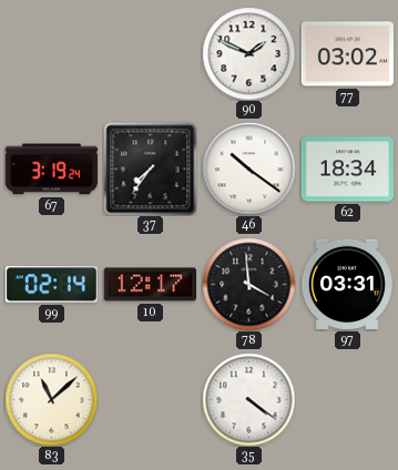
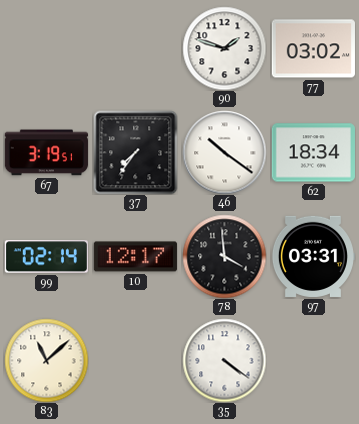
90: 1:49 -> 1:48
67: 3:19:24 -> 3:19:51
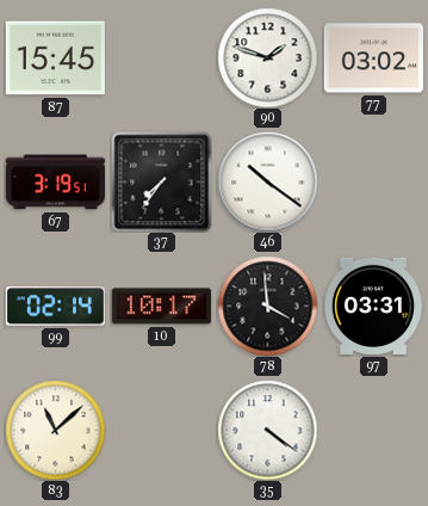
87: none -> 15:45
62: 18:34 -> none
10: 12:17 -> 10:17
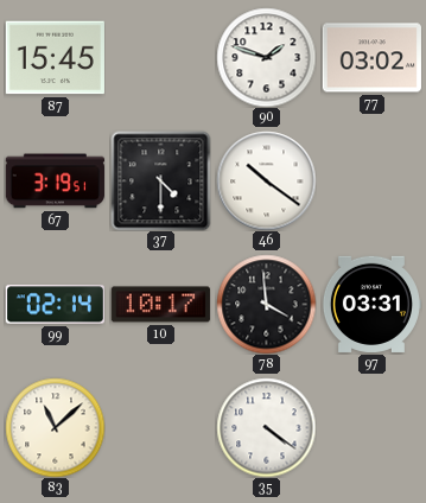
37: 7:36 -> 4:30
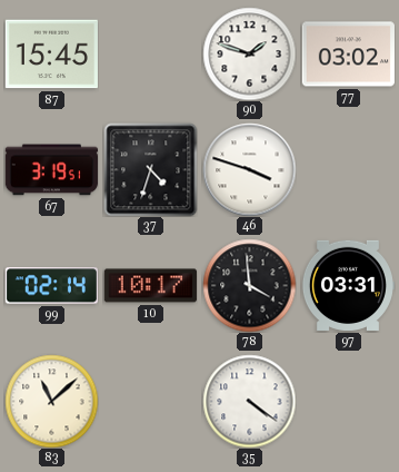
37: 4:30 -> 4:33
46: 10:21 -> 3:48
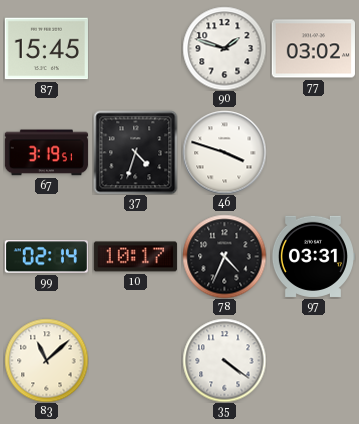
78: 3:59 -> 4:34
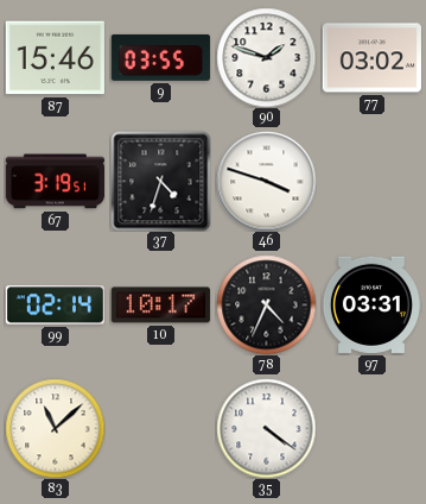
87: 15:45 -> 15:46
9: none -> 03:55
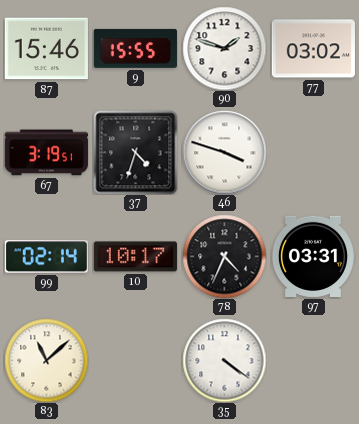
9: 03:55 -> 15:55
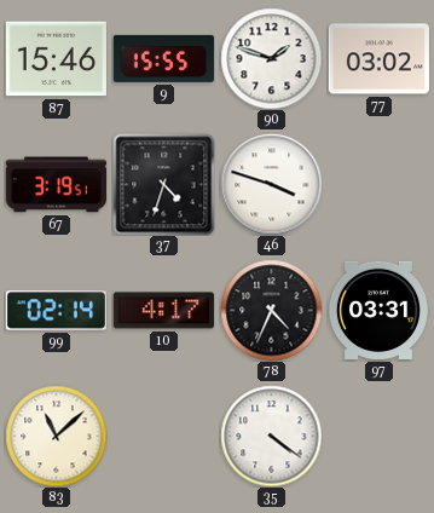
10: 10:17 -> 4:17
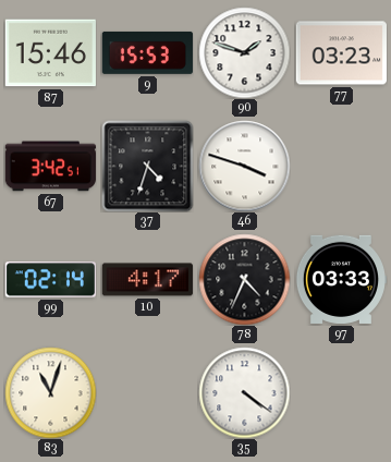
9: 15:55 -> 15:53
77: 03:02 -> 03:23
67: 3:19 -> 3:42
97: 03:31 -> 03:33
83: 11:08 -> 11:03
